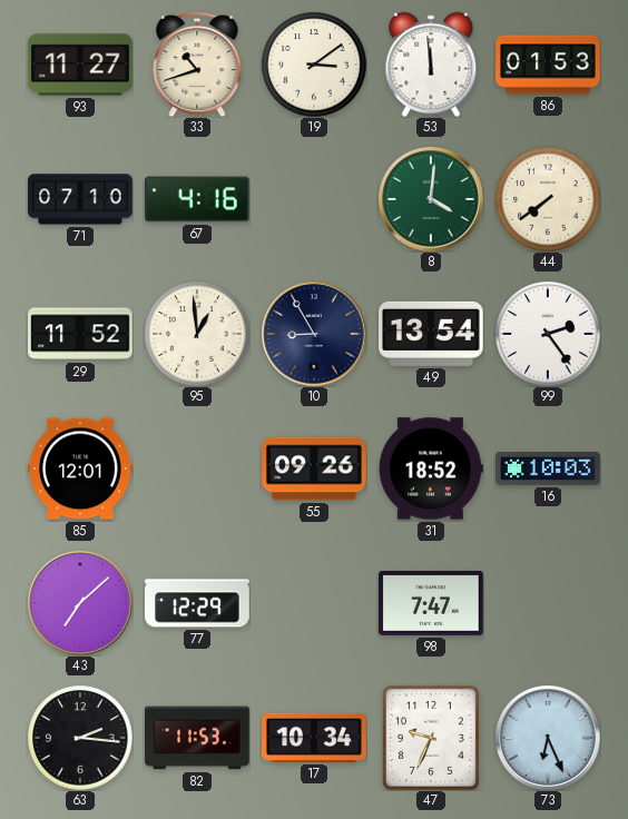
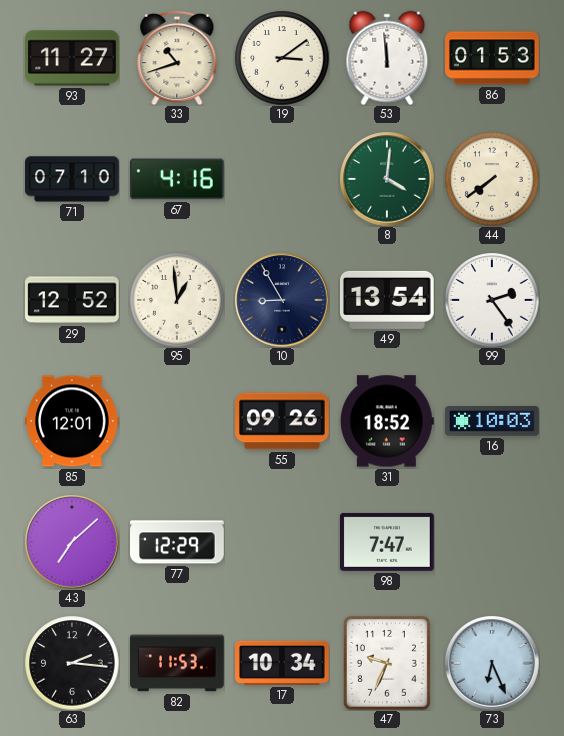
29: 11:52 -> 12:52
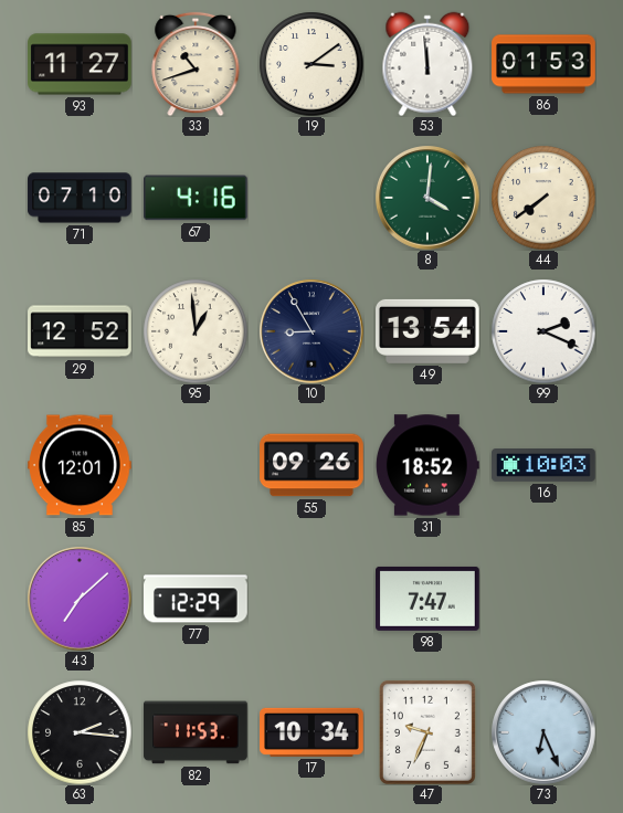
99: 2:24 -> 2:19
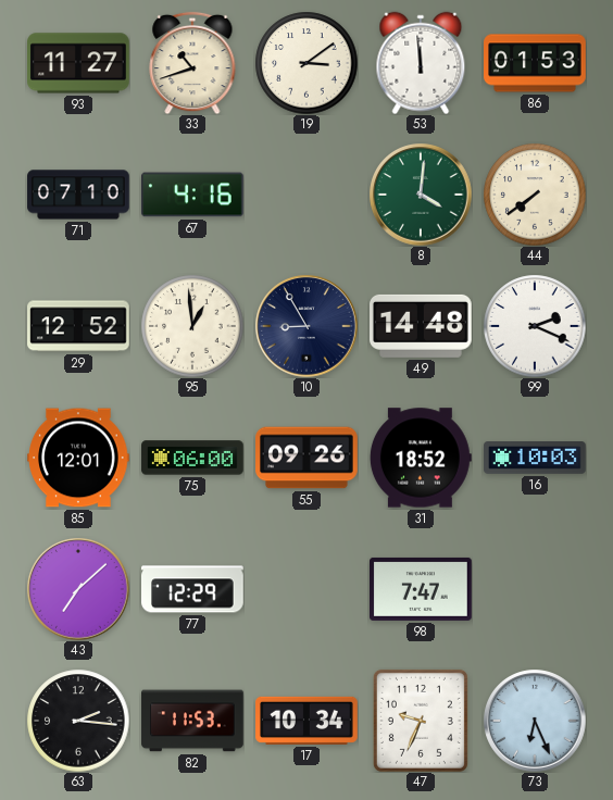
49: 13:54 -> 14:48
75: none -> 06:00
